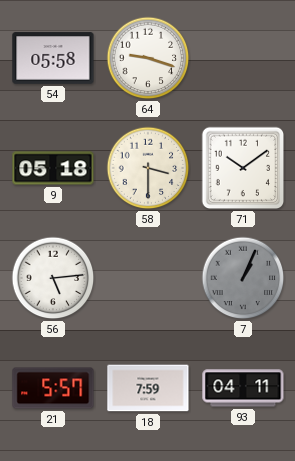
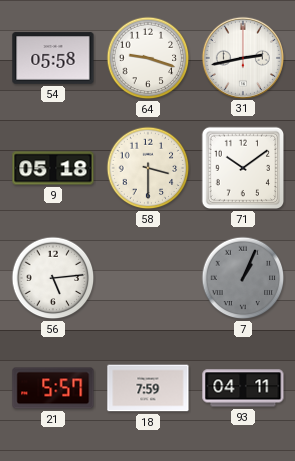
31: none -> 2:43
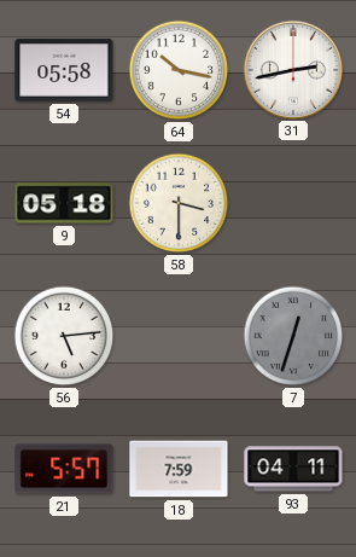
64: 9:18 -> 10:17
71: 10:09 -> none
7: 1:04 -> 12:33
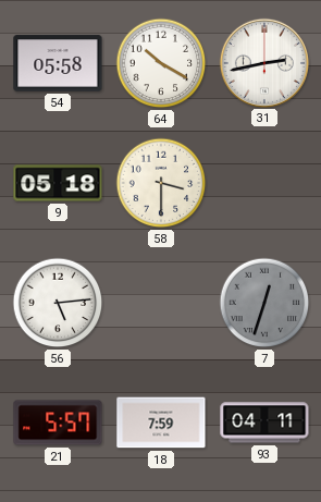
64: 10:17 -> 10:20
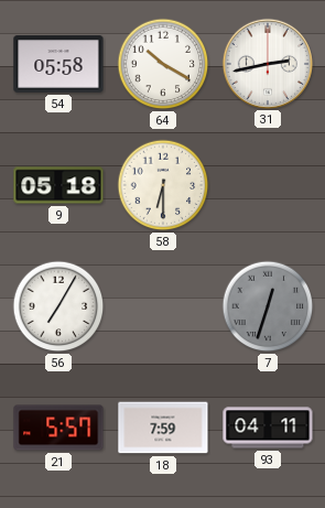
58: 3:30 -> 6:30
56: 5:14 -> 7:05
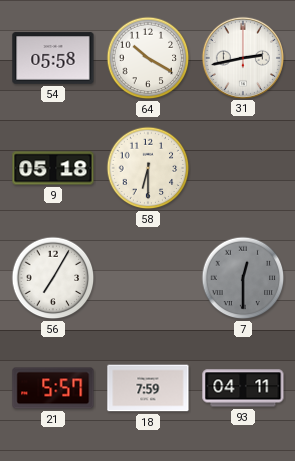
7: 12:33 -> 12:30
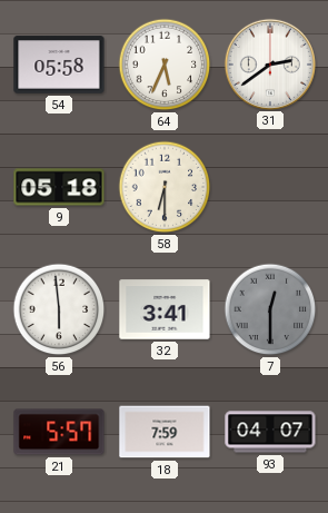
64: 10:20 -> 5:34
31: 2:43 -> 2:39
56: 7:05 -> 5:59
32: none -> 3:41
93: 04:11 -> 04:07
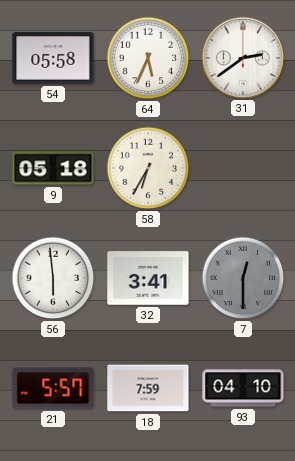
58: 6:30 -> 6:35
93: 04:07 -> 04:10
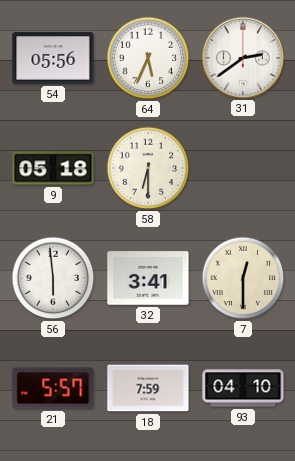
54: 05:58 -> 05:56
58: 6:35 -> 6:30
7 dial: grey -> cream
